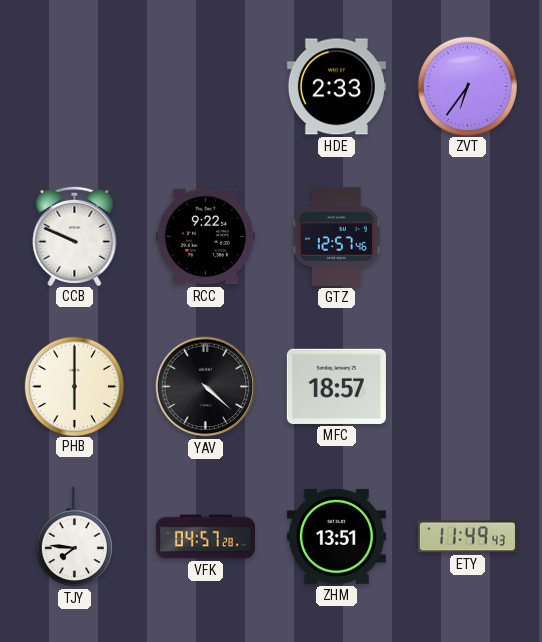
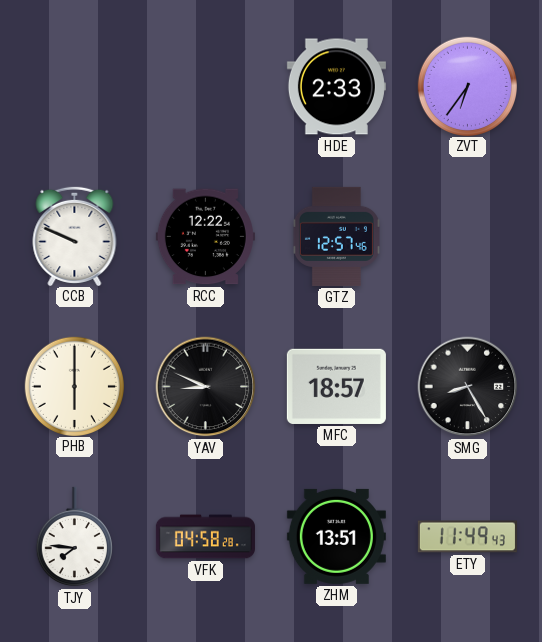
RCC: 9:22 -> 12:22
YAV: 4:22 -> 8:49
SMG: none -> 8:25
VFK: 04:57 -> 04:58
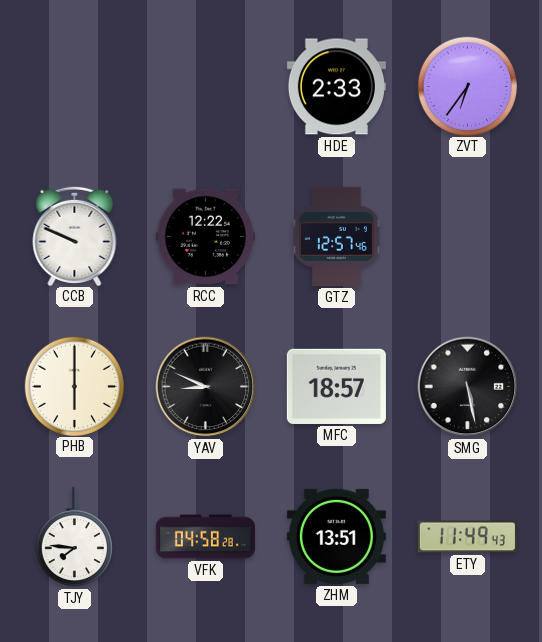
SMG: 8:25 -> 5:28
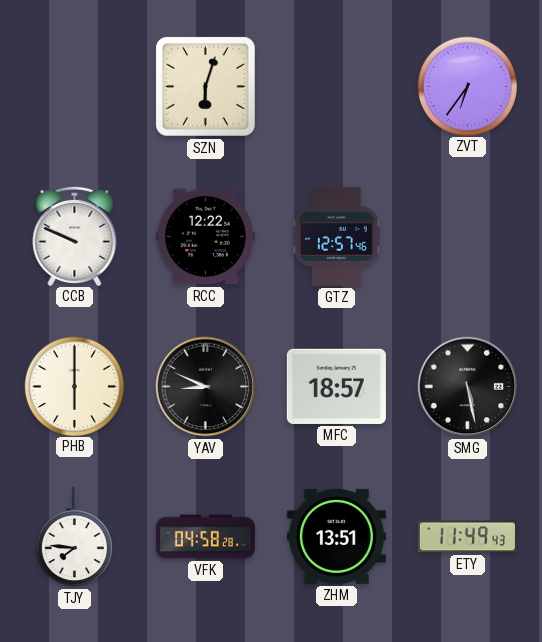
SZN: none -> 6:03
HDE: 2:33 -> none
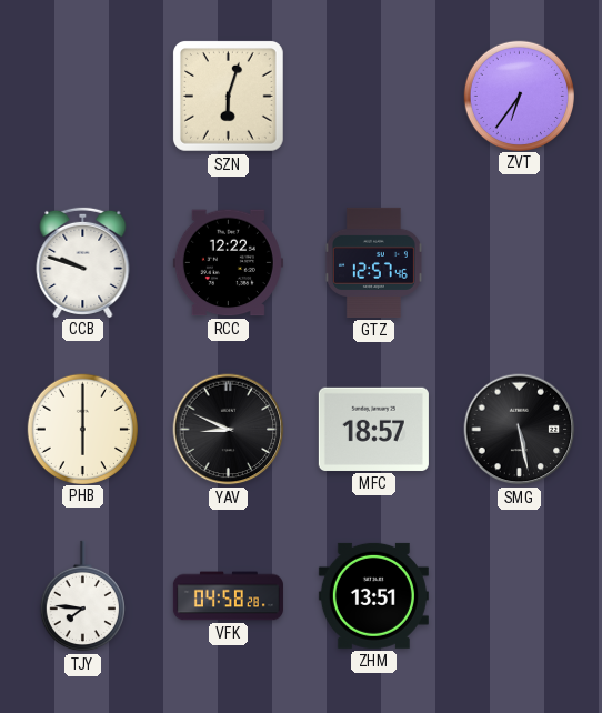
CCB: 9:49 -> 9:48
ETY: 11:49 -> none
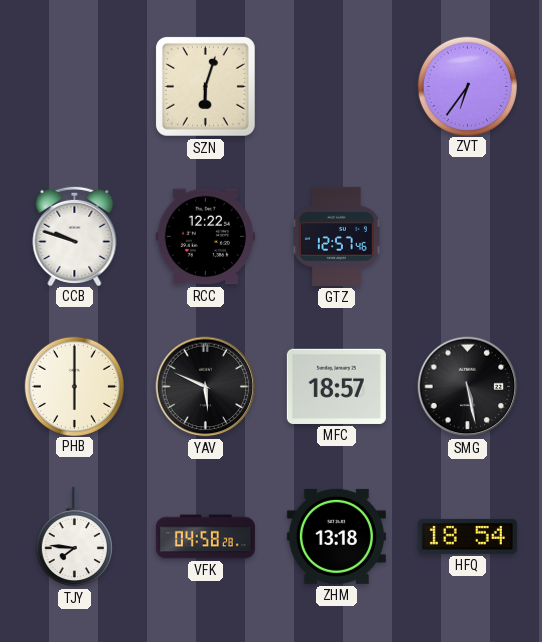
YAV: 8:49 -> 5:49
ZHM: 13:51 -> 13:18
HFQ: none -> 18:54
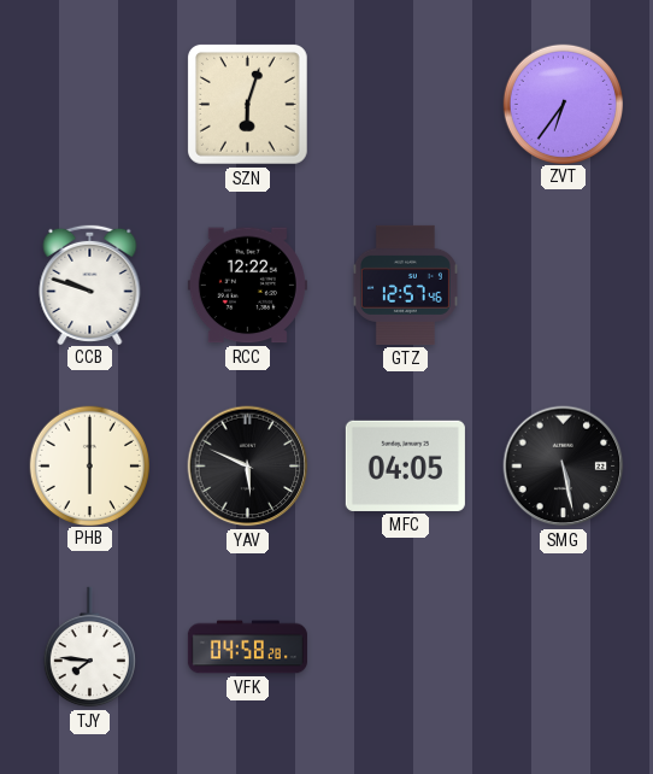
MFC: 18:57 -> 04:05
ZHM: 13:18 -> none
HFQ: 18:54 -> none
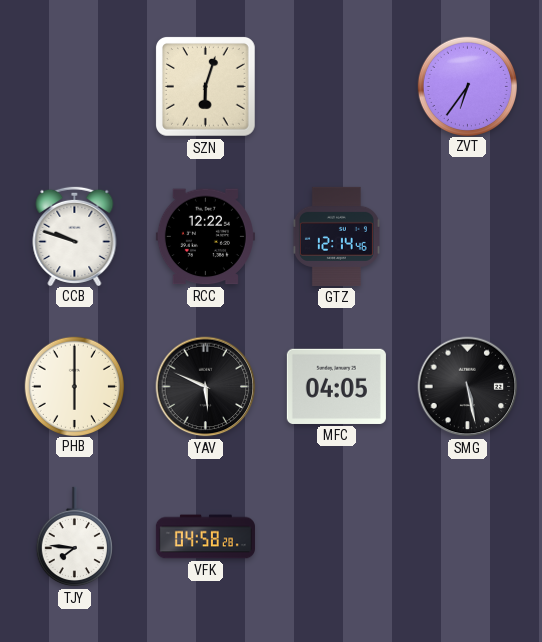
GTZ: 12:57 -> 12:14
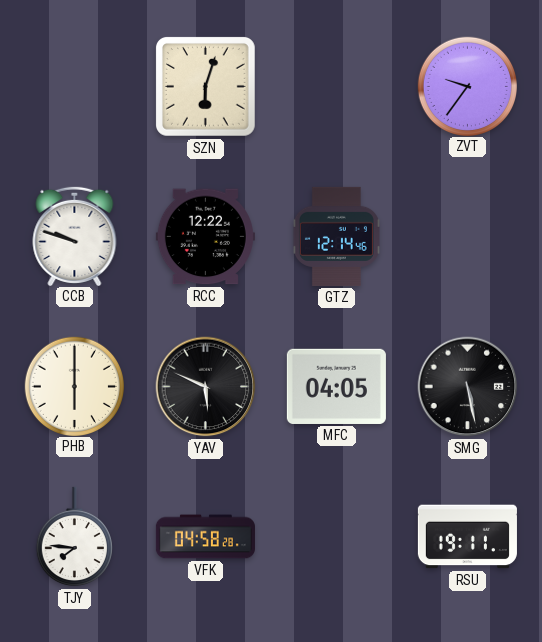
ZVT: 6:36 -> 9:36
RSU: none -> 19:11
